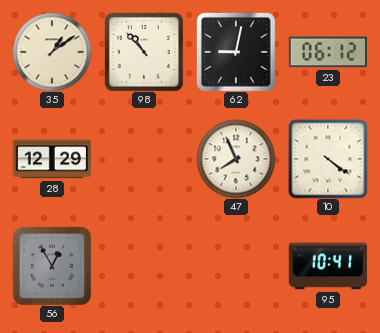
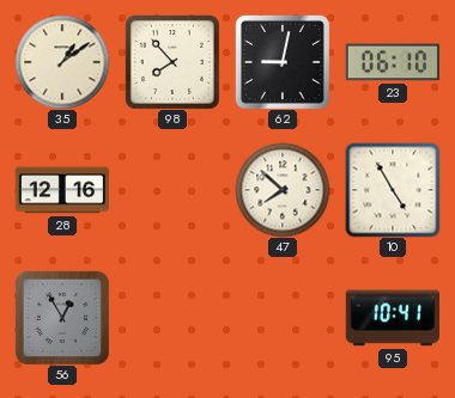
98: 10:53 -> 7:53
23: 06:12 -> 06:10
28: 12:29 -> 12:16
47: 7:56 -> 7:52
10: 4:21 -> 4:55
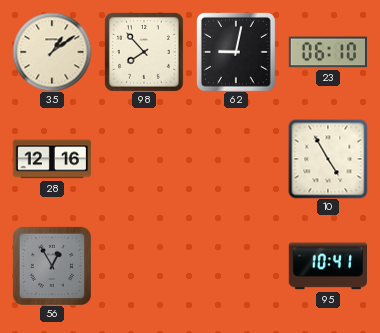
47: 7:52 -> none
